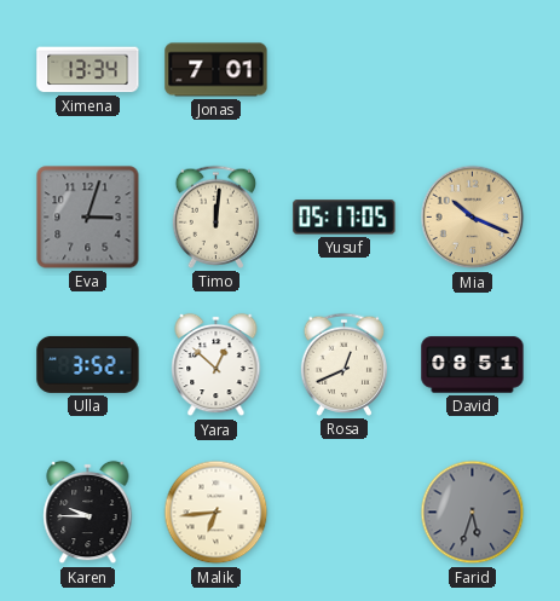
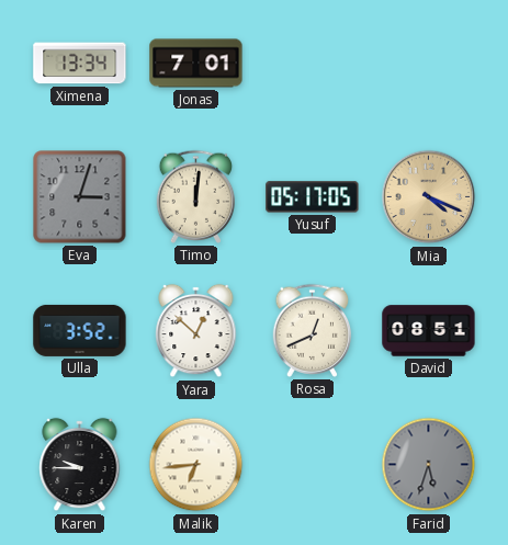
Mia: 10:19 -> 4:19
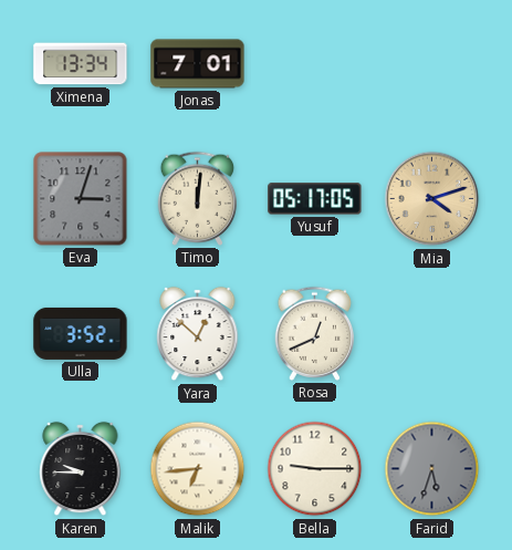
Mia: 4:19 -> 4:12
David: 08:51 -> none
Bella: none -> 9:15
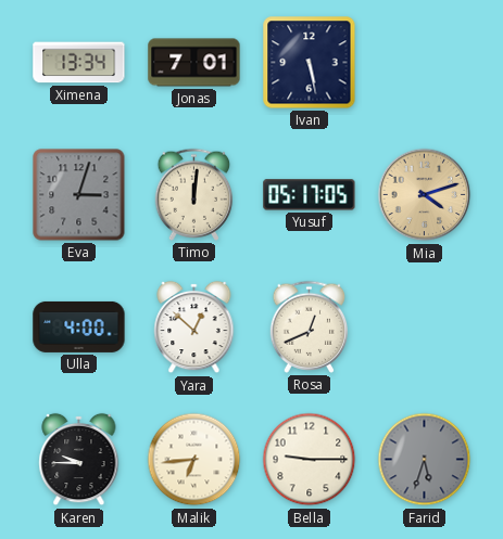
Ivan: none -> 5:28
Ulla: 3:52 -> 4:00
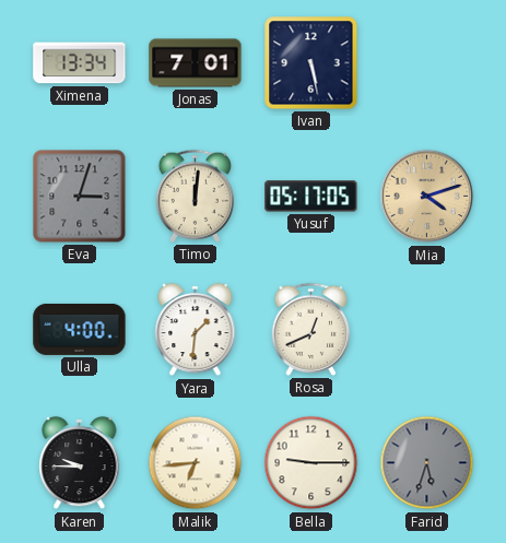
Yara: 12:52 -> 1:31
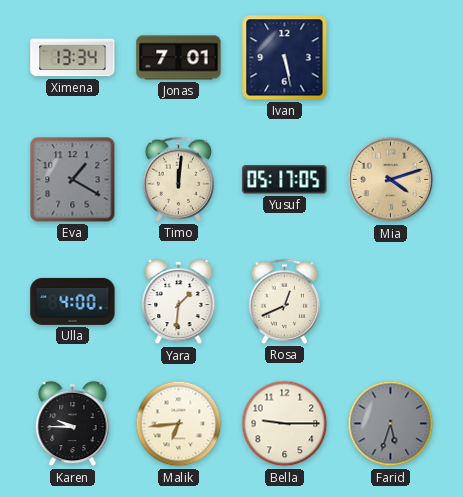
Eva: 3:03 -> 1:20
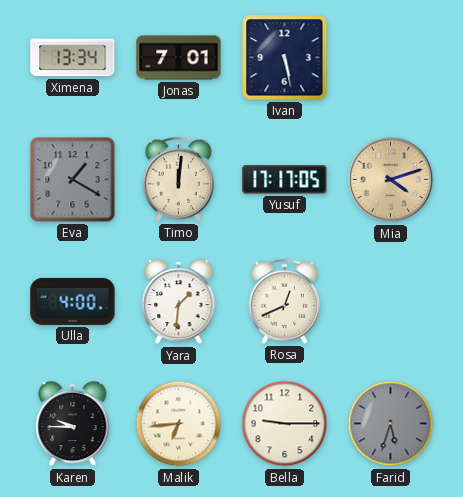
Yusuf: 05:17 -> 17:17
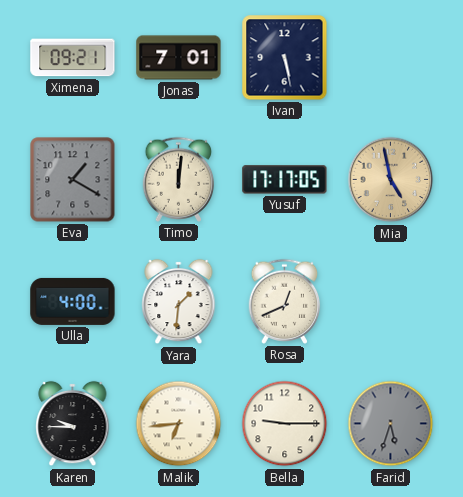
Ximena: 13:34 -> 09:21
Mia: 4:12 -> 4:58
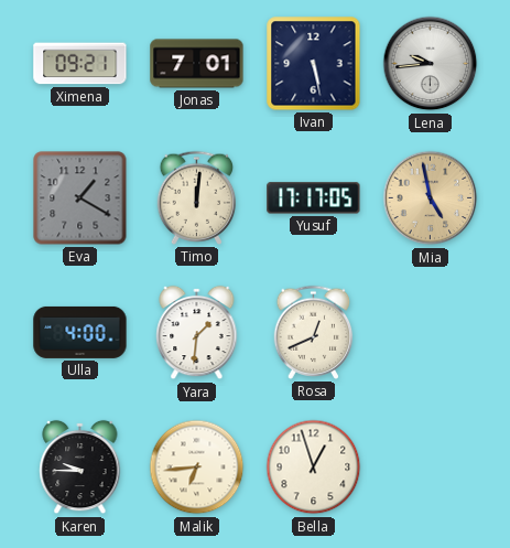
Lena: none -> 9:44
Bella: 9:15 -> 12:57
Farid: 5:33 -> none
